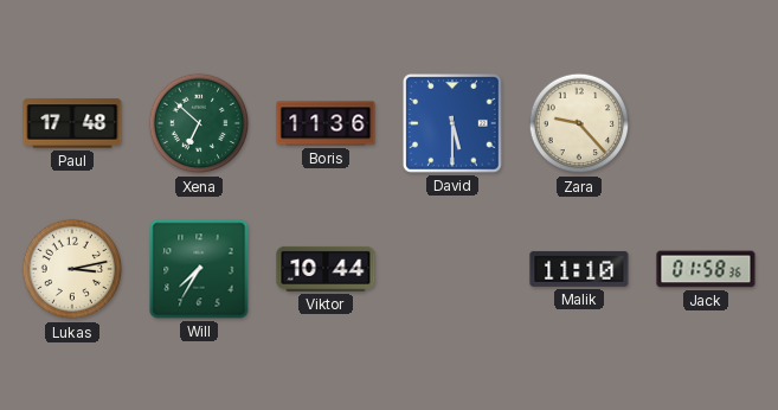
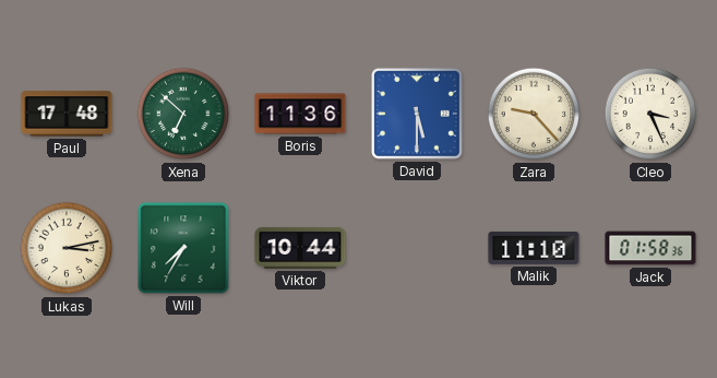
Cleo: none -> 3:26
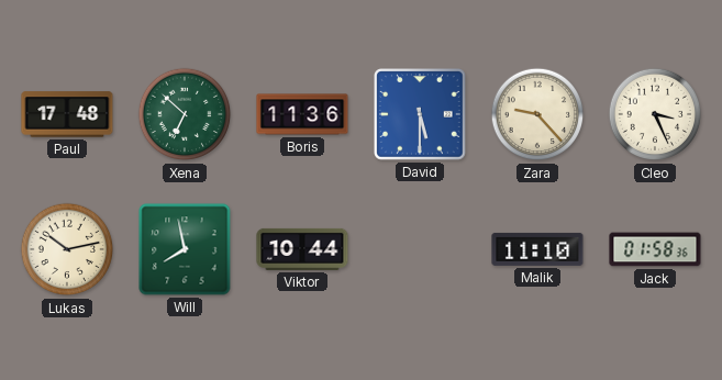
Lukas: 3:13 -> 10:13
Will: 7:35 -> 7:58
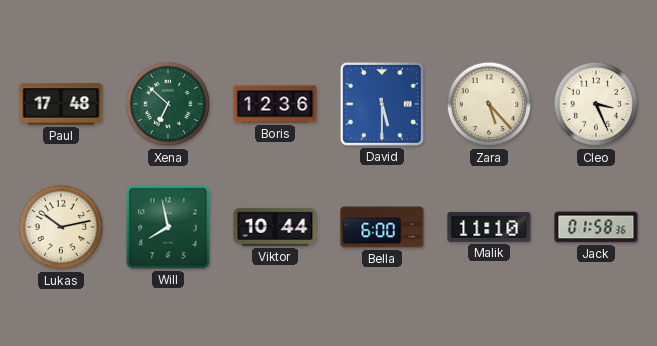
Boris: 11:36 -> 12:36
Zara: 9:23 -> 5:23
Bella: none -> 6:00
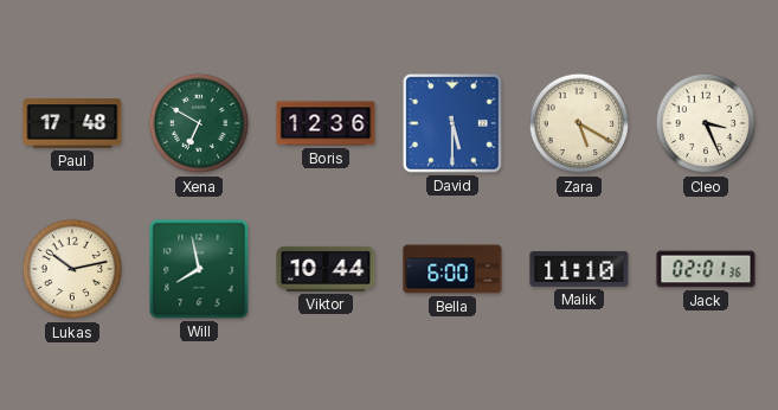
Xena: 6:52 -> 6:50
Zara: 5:23 -> 5:20
Jack: 01:58 -> 02:01
